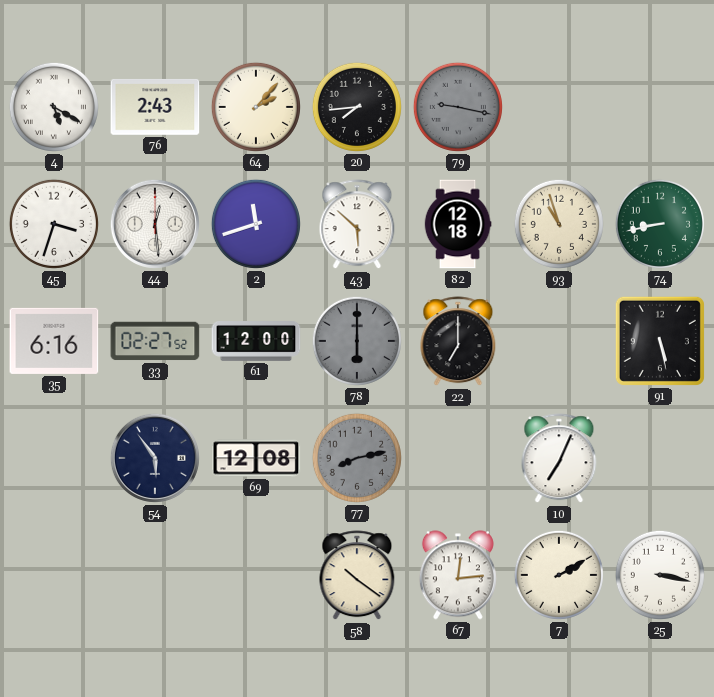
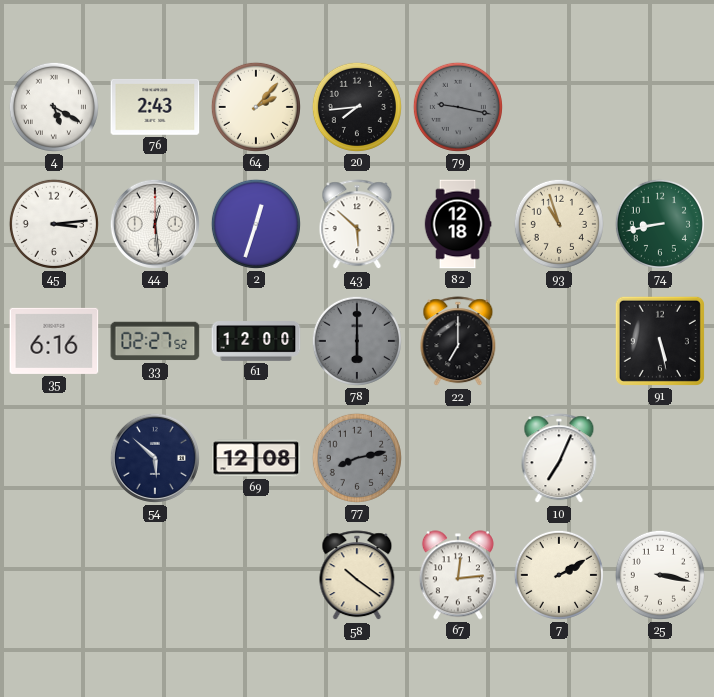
45: 3:33 -> 3:14
2: 11:42 -> 12:33
54: 5:54 -> 5:52
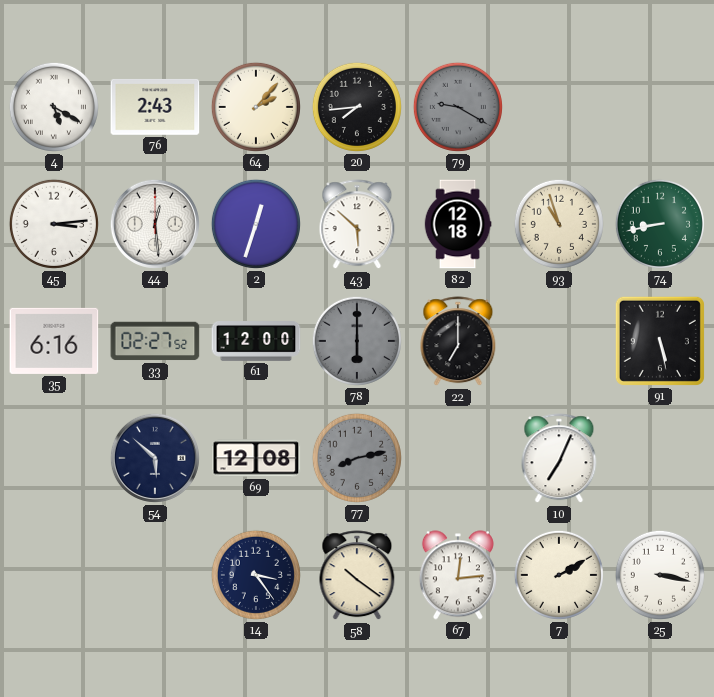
79: 9:17 -> 9:20
14: none -> 3:24
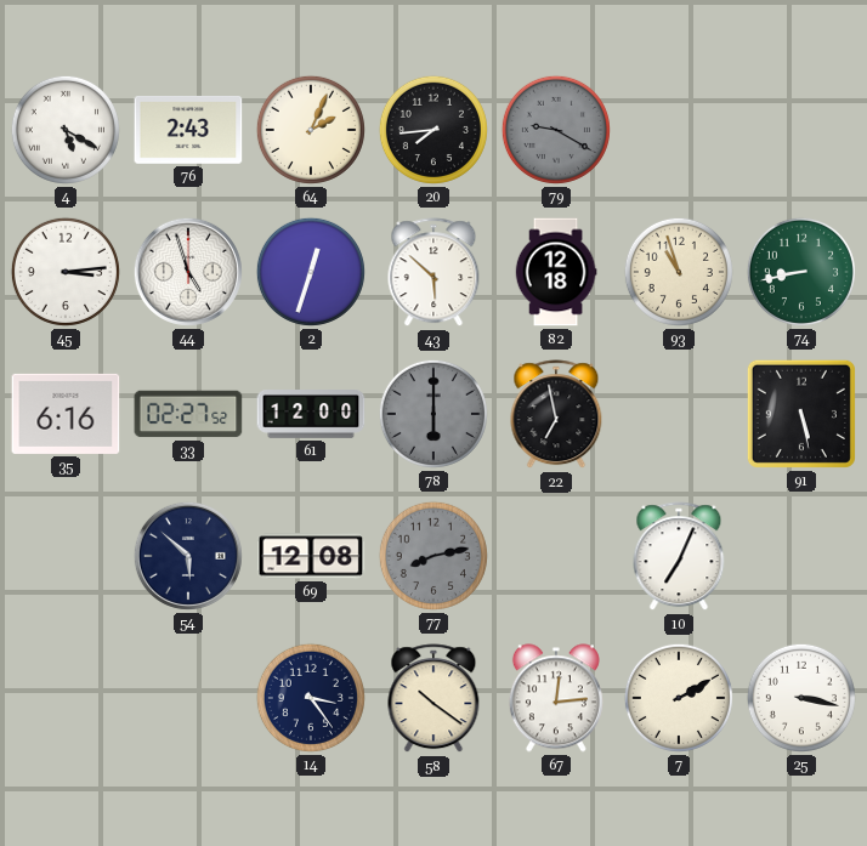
64: 2:07 -> 2:04
44: 12:29 -> 4:57
22: 7:00 -> 6:58
